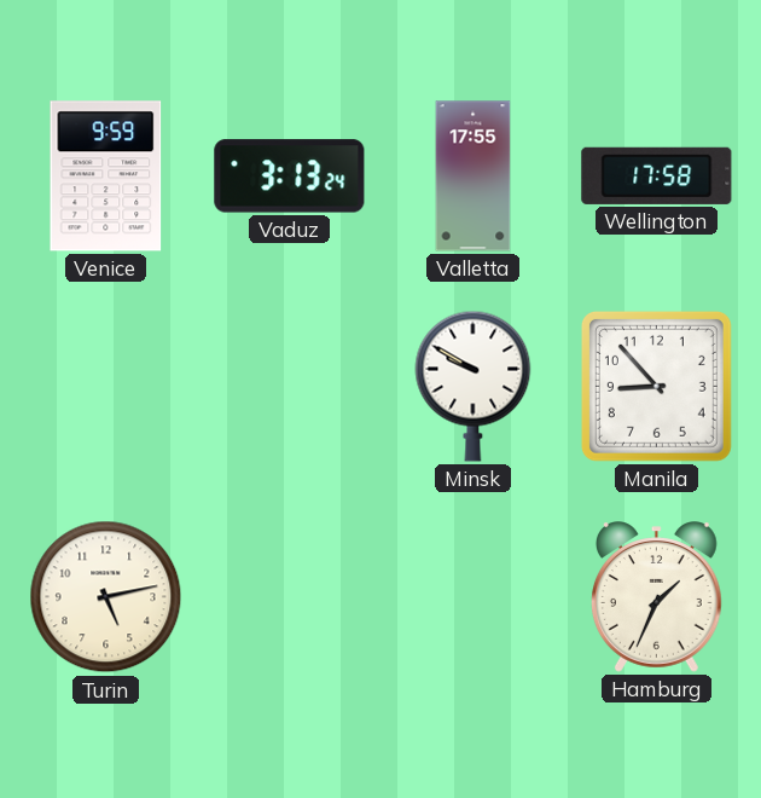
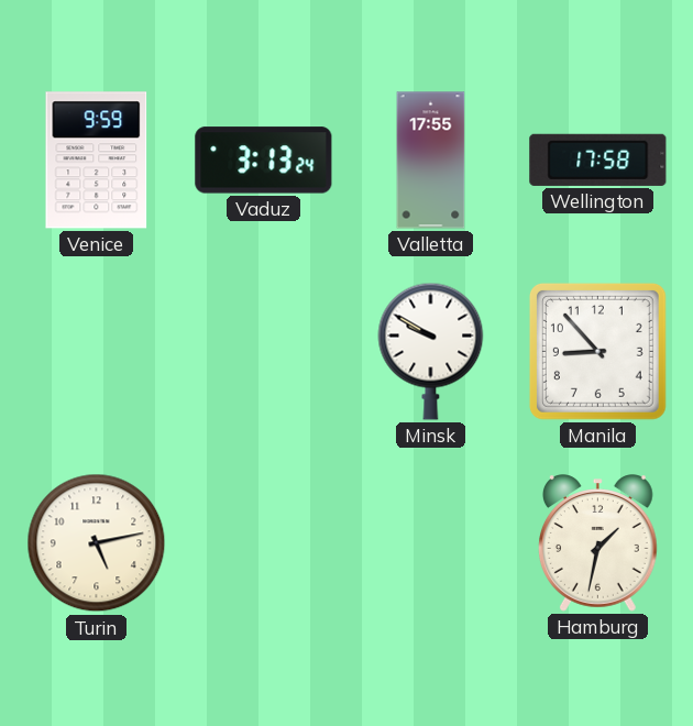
Hamburg: 1:34 -> 1:32
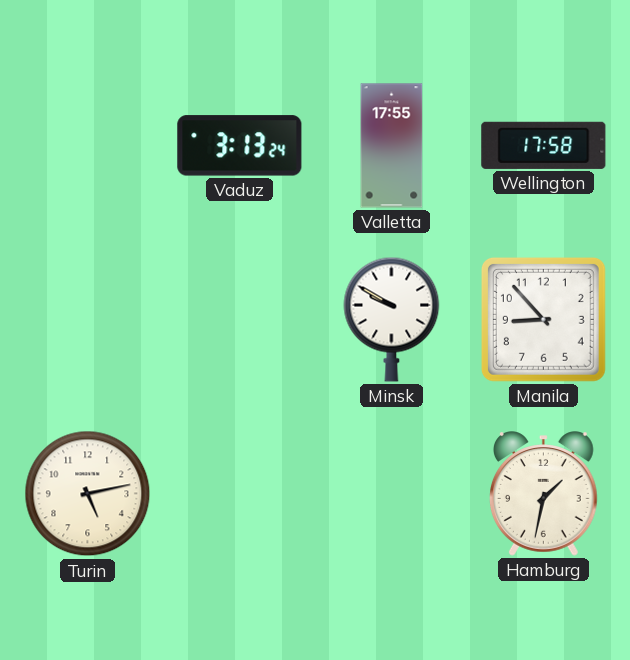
Venice: 9:59 -> none
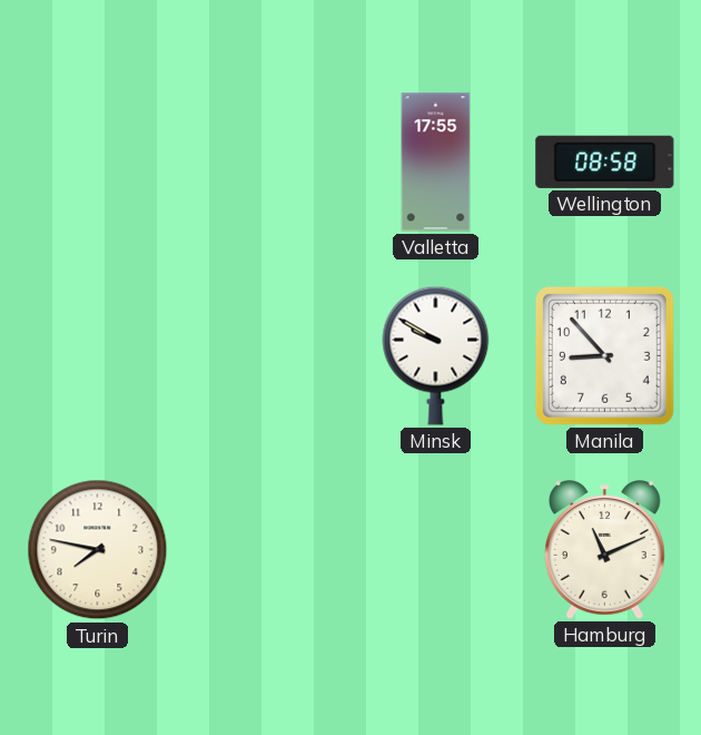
Vaduz: 3:13 -> none
Wellington: 17:58 -> 08:58
Turin: 5:13 -> 7:47
Hamburg: 1:32 -> 11:11
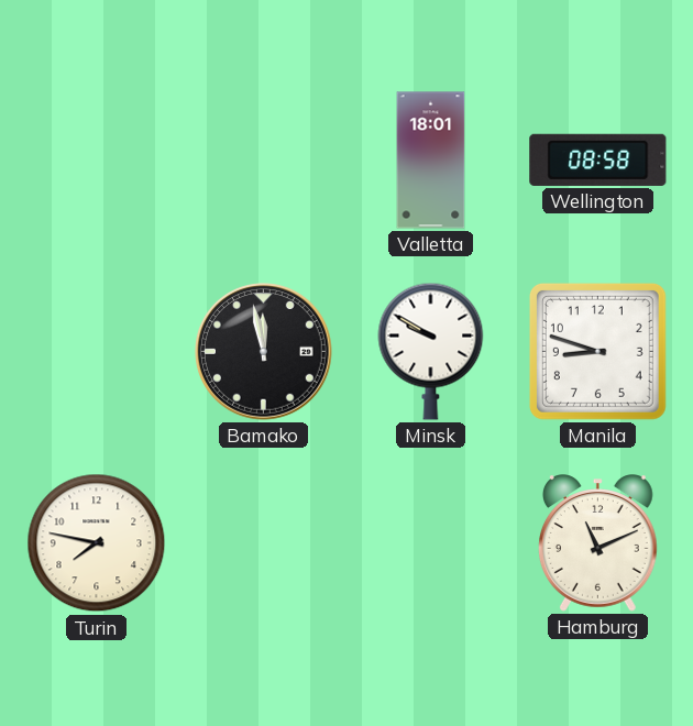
Valletta: 17:55 -> 18:01
Bamako: none -> 11:58
Manila: 8:53 -> 8:48
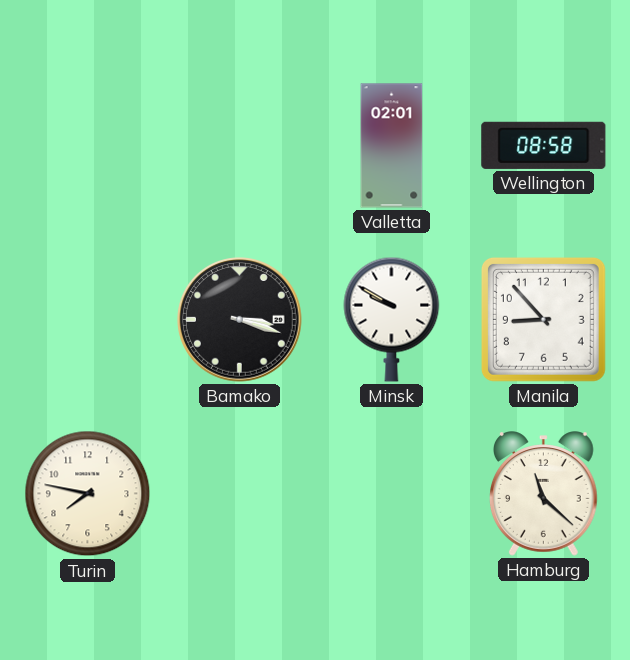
Valletta: 18:01 -> 02:01
Bamako: 11:58 -> 3:18
Manila: 8:48 -> 8:53
Hamburg: 11:11 -> 11:22
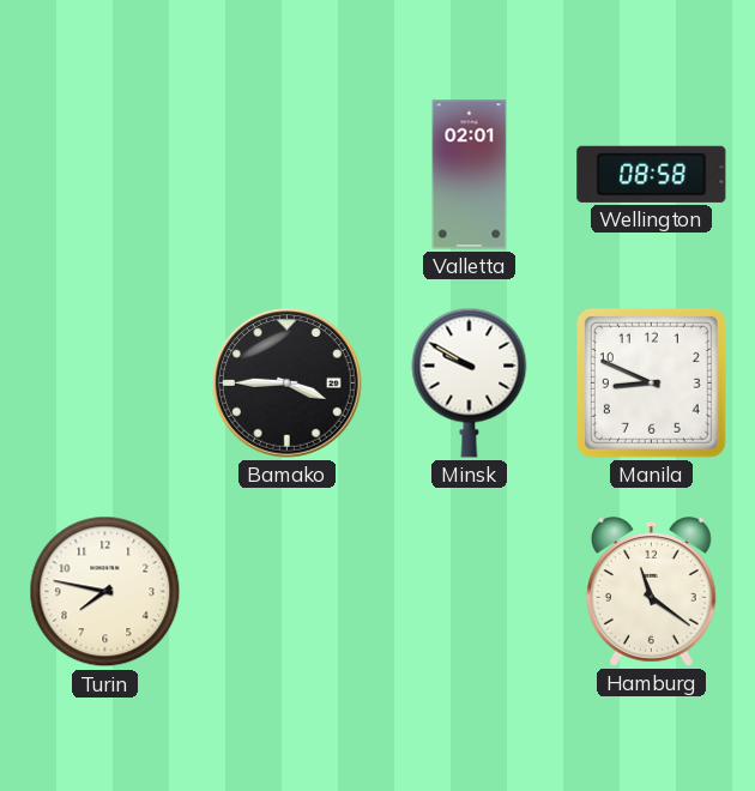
Bamako: 3:18 -> 3:45
Manila: 8:53 -> 8:49
Hamburg: 11:22 -> 11:21
